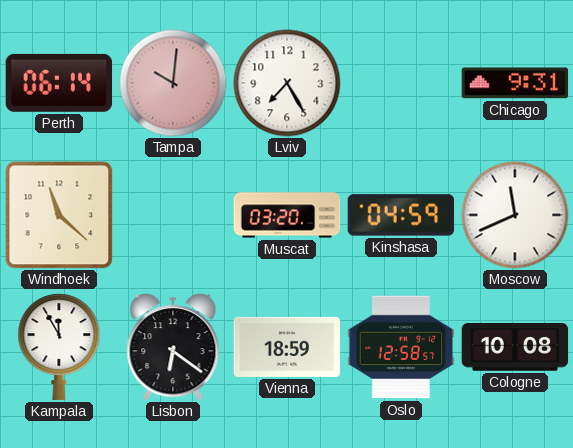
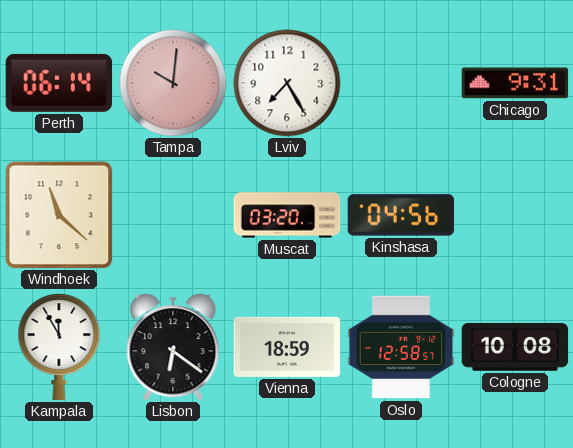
Kinshasa: 04:59 -> 04:56
Moscow: 11:41 -> none
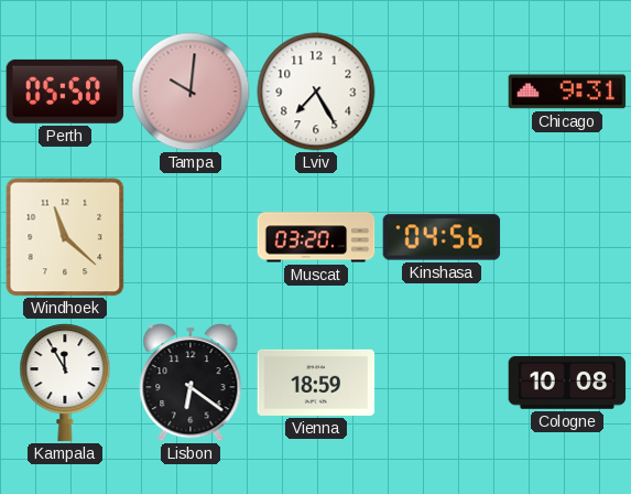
Perth: 06:14 -> 05:50
Oslo: 12:58 -> none
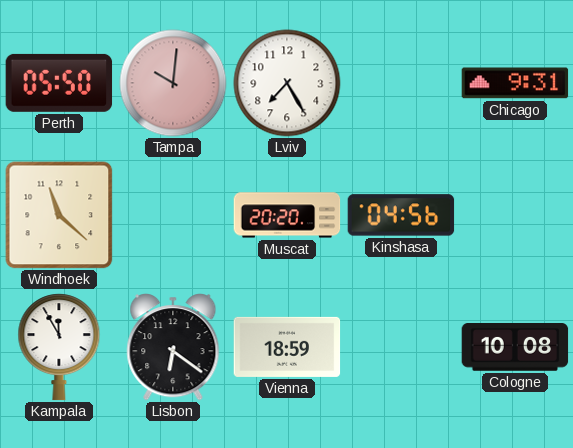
Muscat: 03:20 -> 20:20
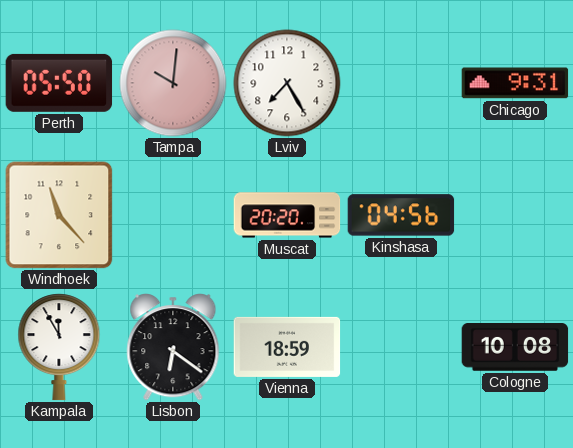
Windhoek: 11:22 -> 11:23
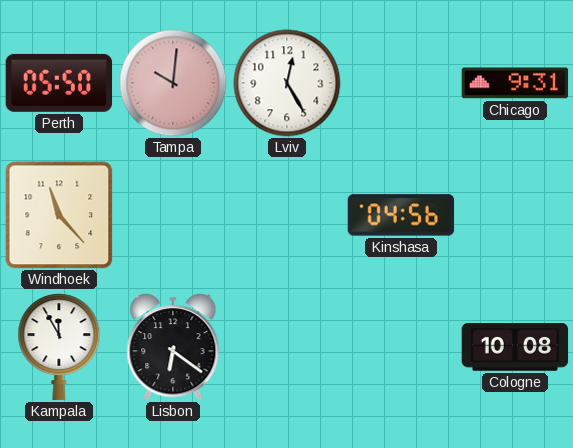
Lviv: 7:25 -> 12:25
Muscat: 20:20 -> none
Vienna: 18:59 -> none
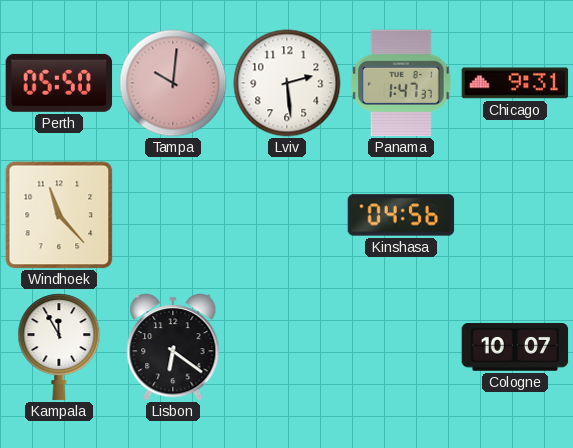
Lviv: 12:25 -> 2:29
Panama: none -> 1:47
Cologne: 10:08 -> 10:07
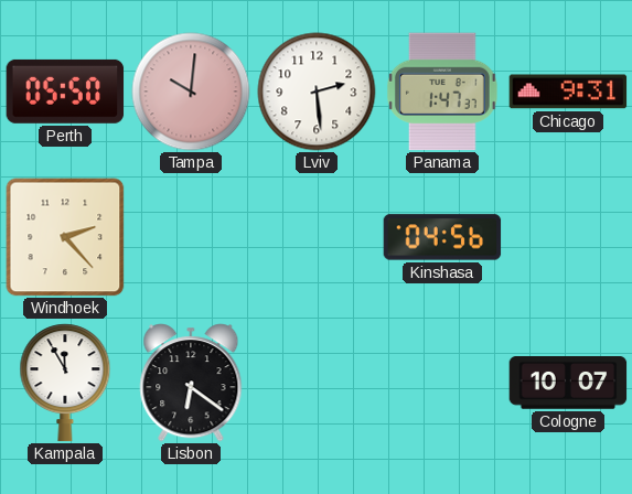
Windhoek: 11:23 -> 2:23
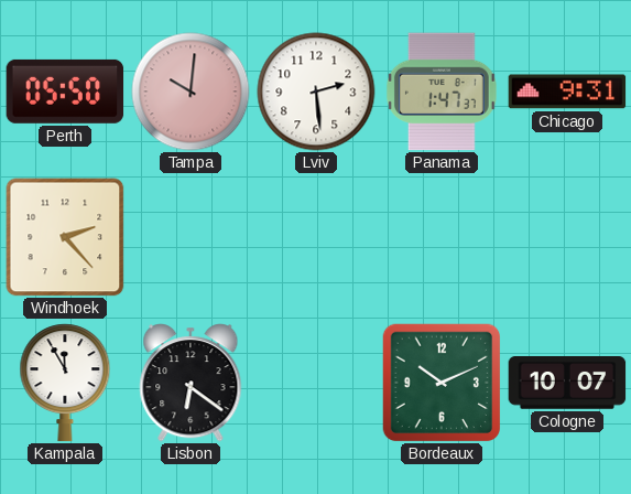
Kinshasa: 04:56 -> none
Bordeaux: none -> 10:11
